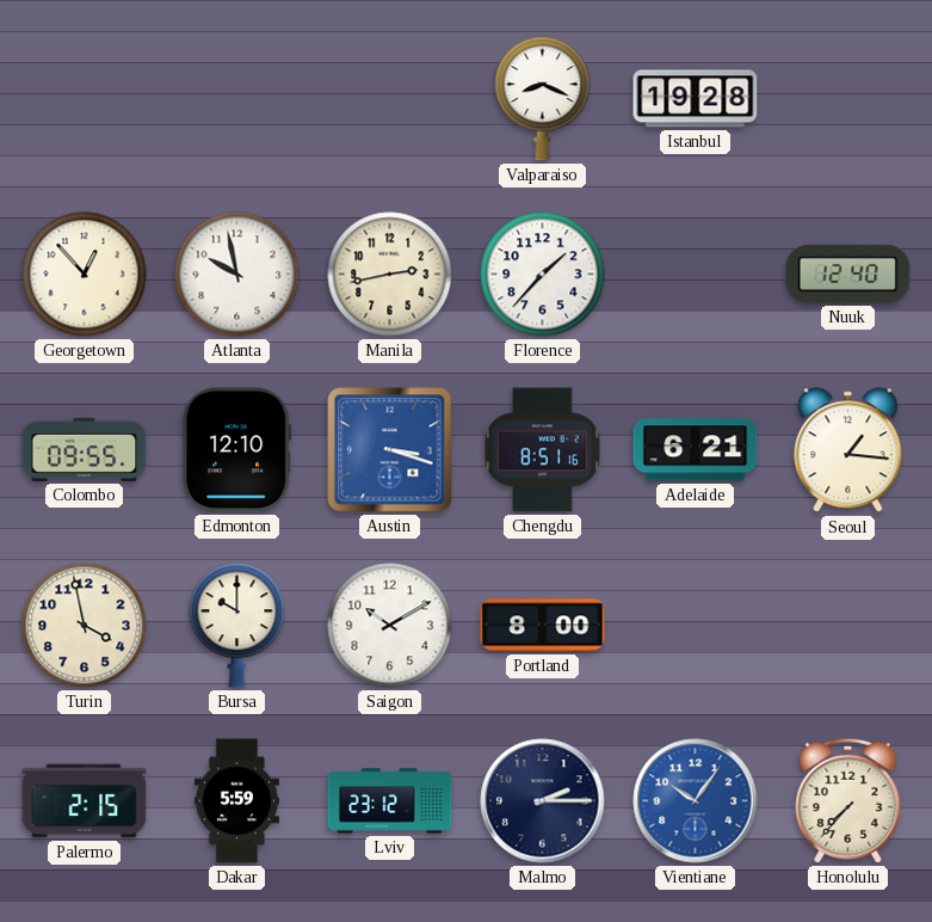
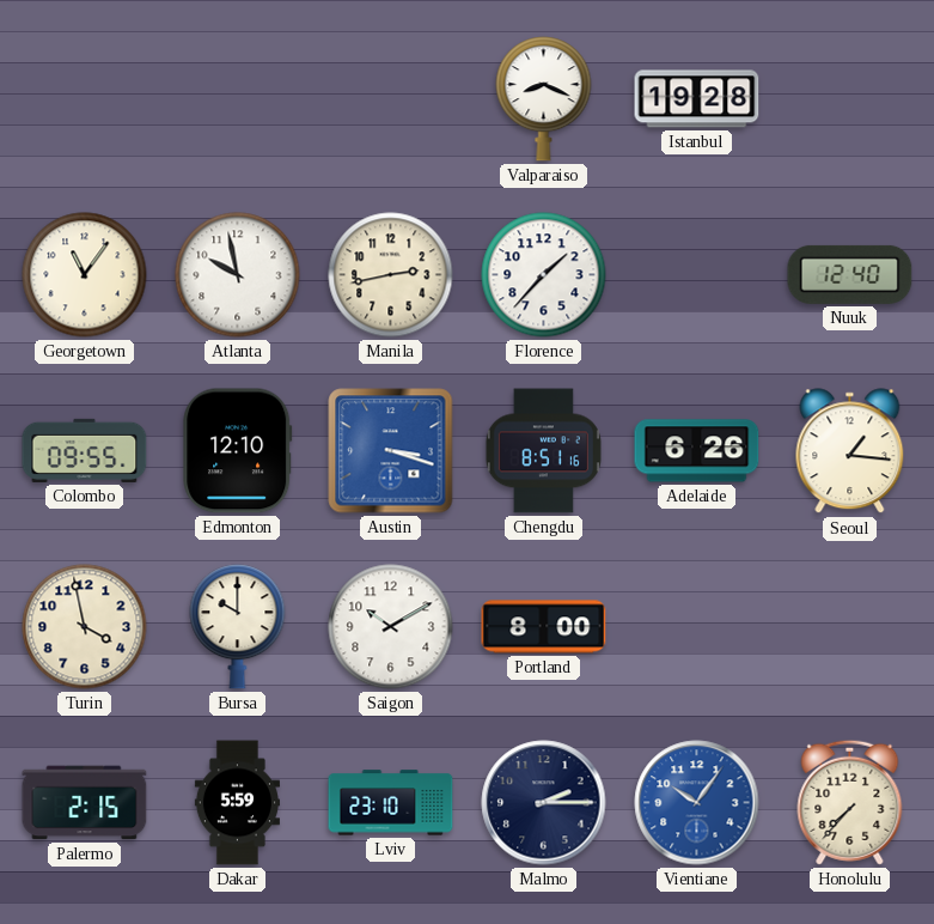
Georgetown: 12:53 -> 11:06
Adelaide: 6:21 -> 6:26
Lviv: 23:12 -> 23:10
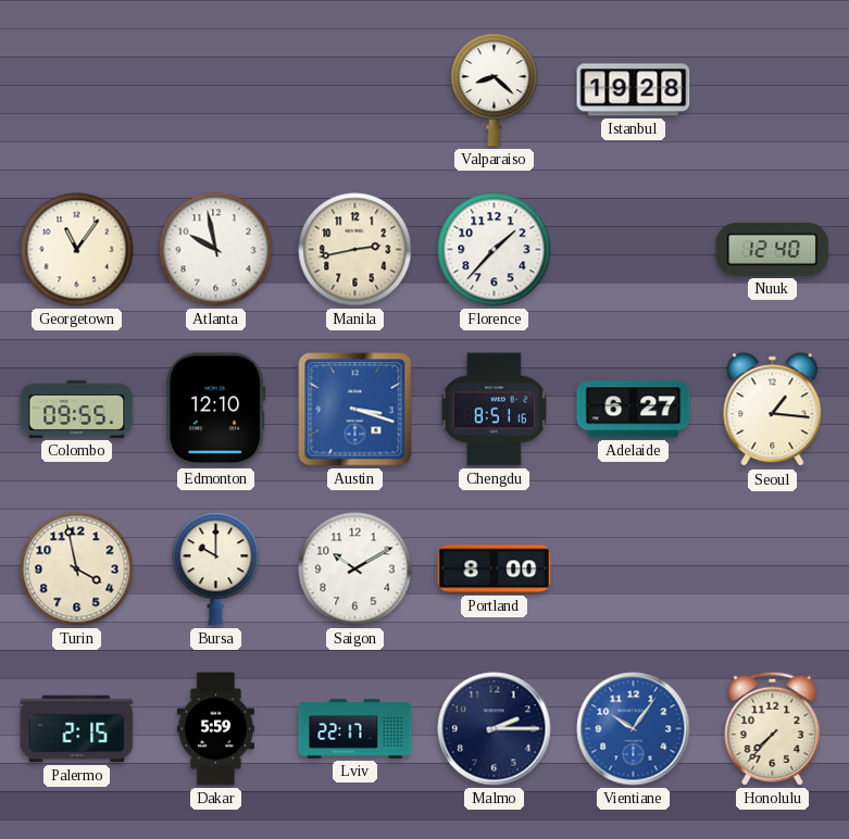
Valparaiso: 8:19 -> 8:22
Adelaide: 6:26 -> 6:27
Lviv: 23:10 -> 22:17
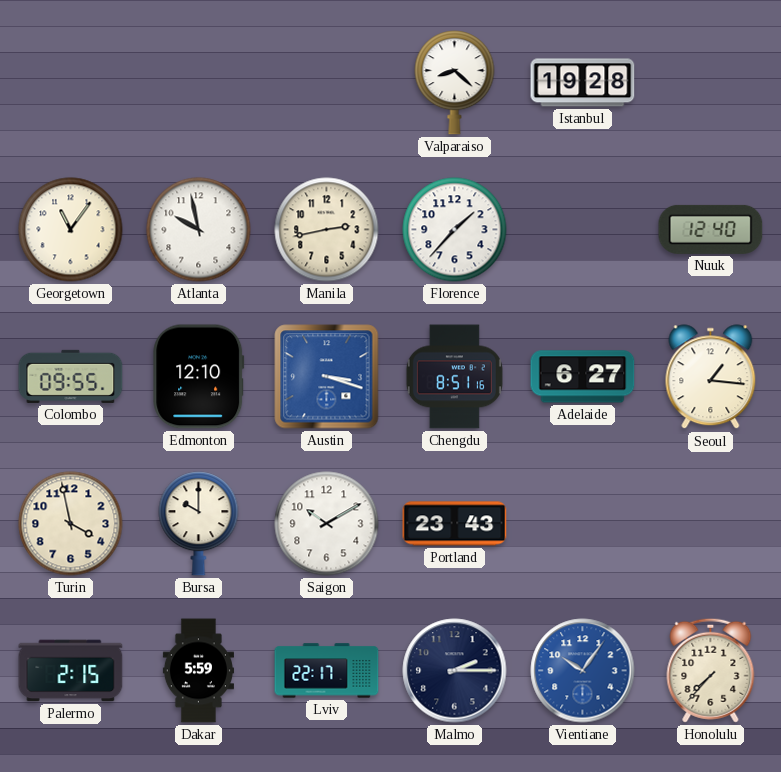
Portland: 8:00 -> 23:43
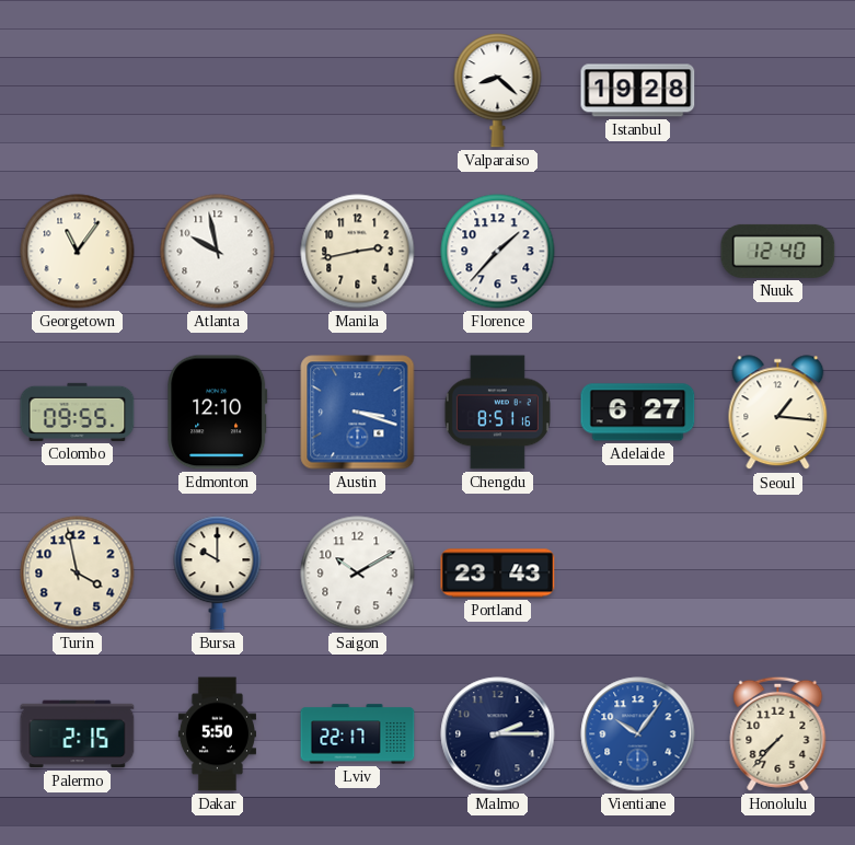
Dakar: 5:59 -> 5:50
